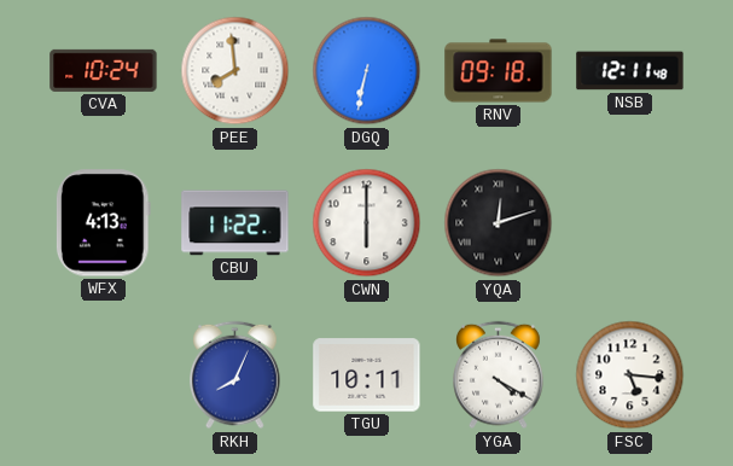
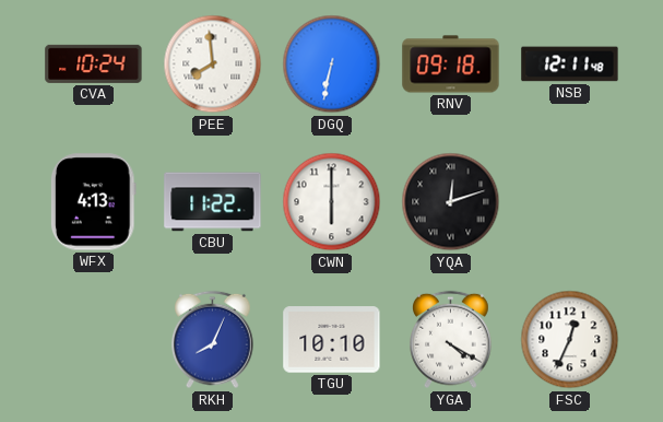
TGU: 10:11 -> 10:10
FSC: 5:16 -> 12:34
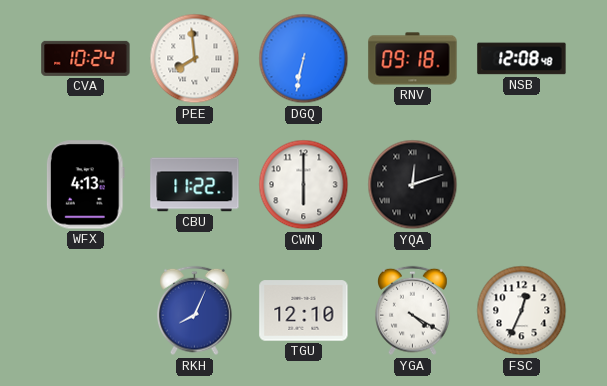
NSB: 12:11 -> 12:08
TGU: 10:10 -> 12:10
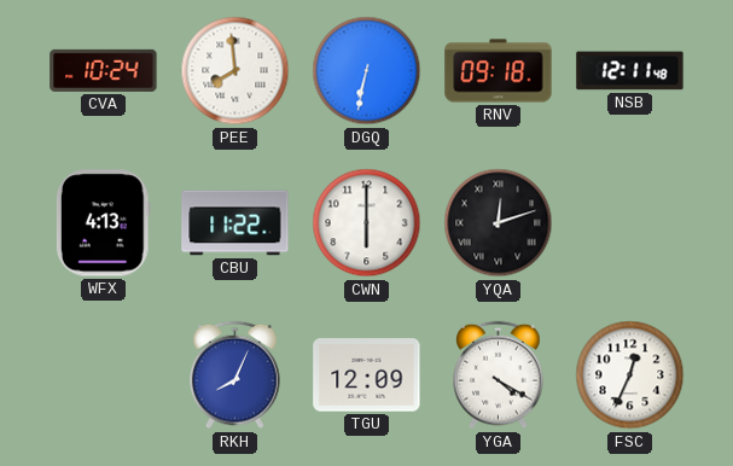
NSB: 12:08 -> 12:11
TGU: 12:10 -> 12:09
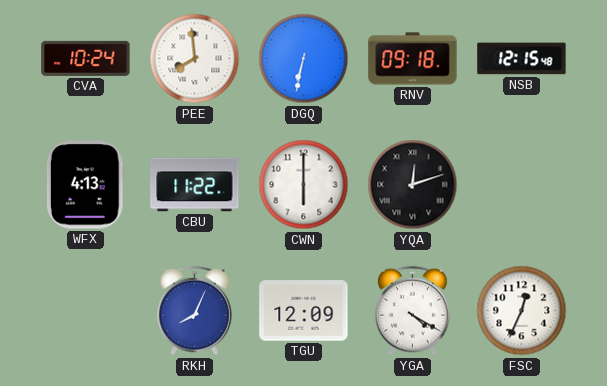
NSB: 12:11 -> 12:15
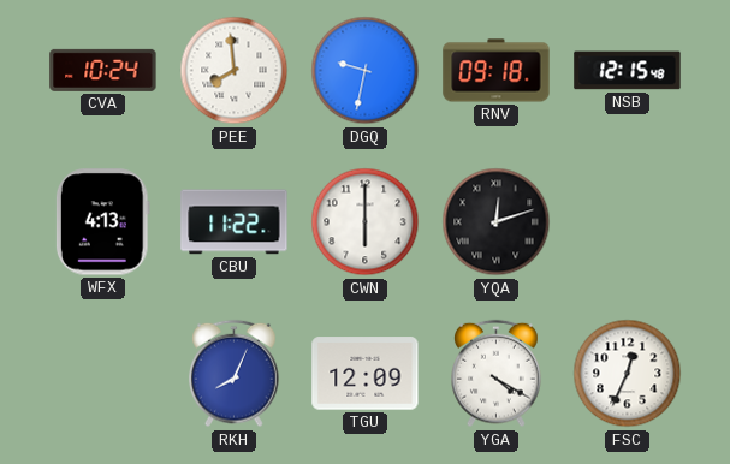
DGQ: 6:32 -> 9:32
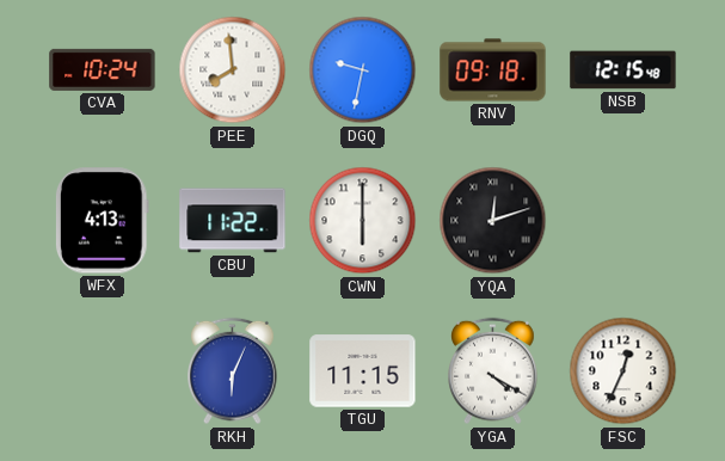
RKH: 8:04 -> 6:04
TGU: 12:09 -> 11:15
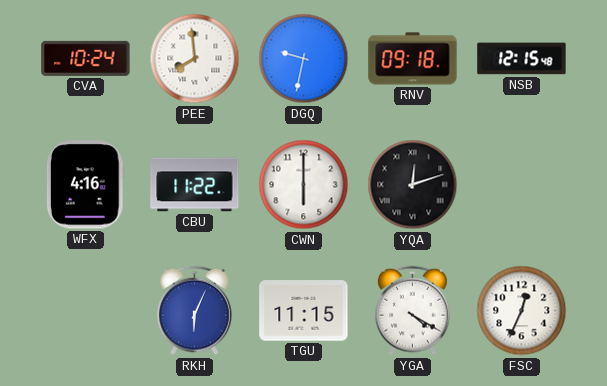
WFX: 4:13 -> 4:16
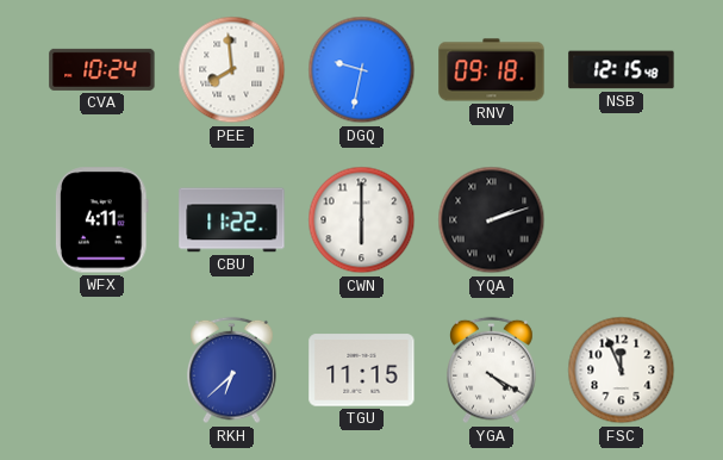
WFX: 4:16 -> 4:11
YQA: 12:12 -> 2:12
RKH: 6:04 -> 6:38
FSC: 12:34 -> 11:56
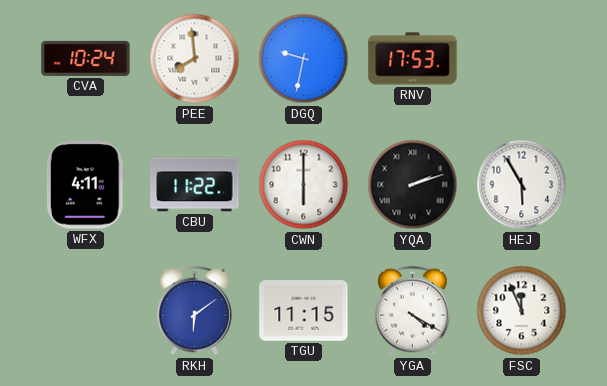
RNV: 09:18 -> 17:53
NSB: 12:15 -> none
HEJ: none -> 5:55
RKH: 6:38 -> 6:09
